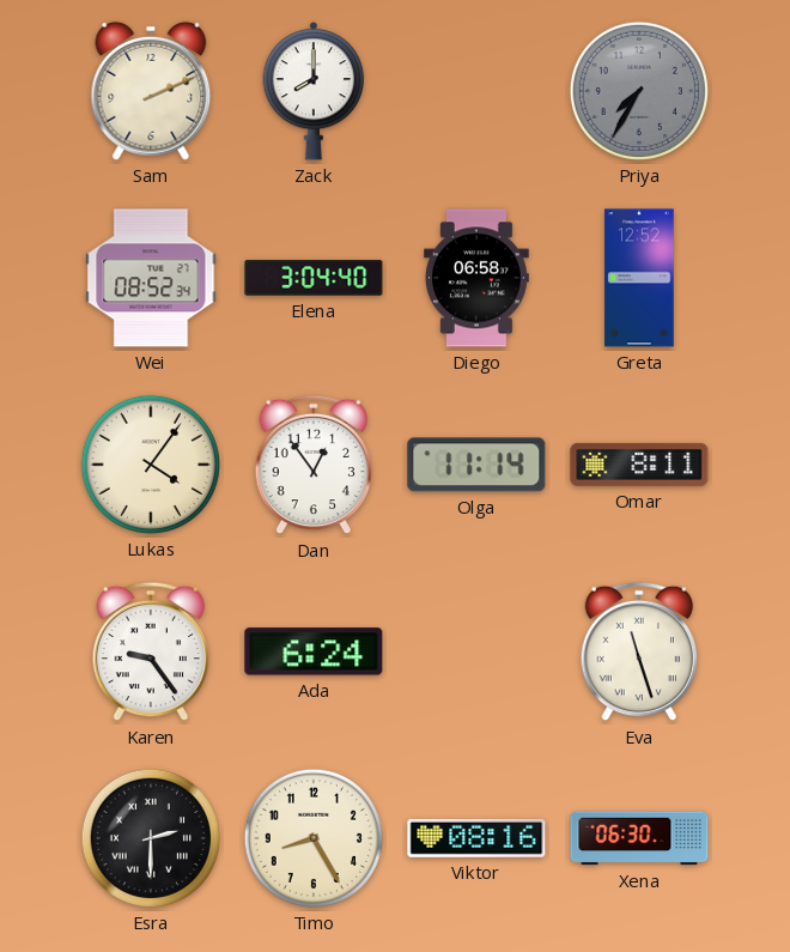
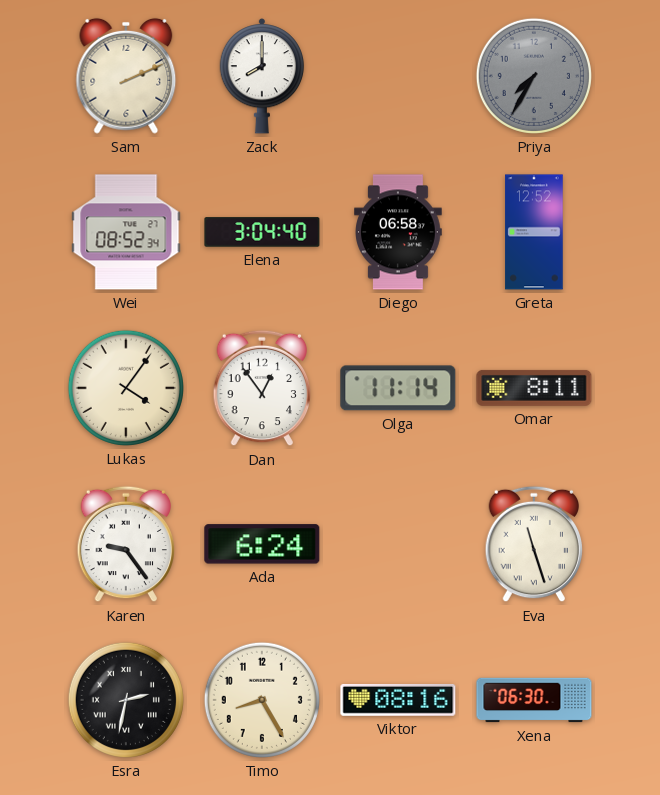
Esra: 2:30 -> 2:32
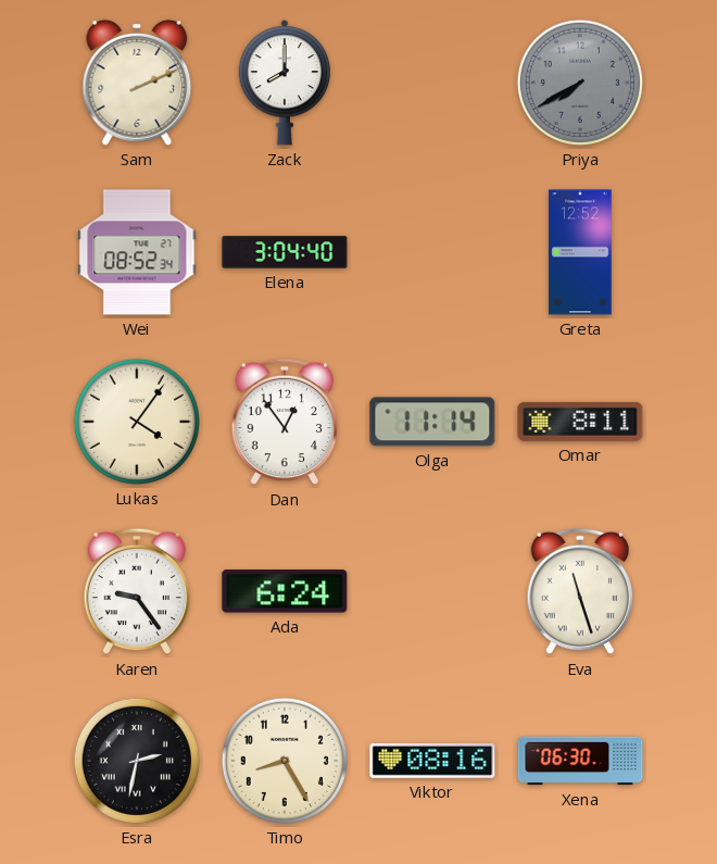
Priya: 7:35 -> 7:40
Diego: 06:58 -> none
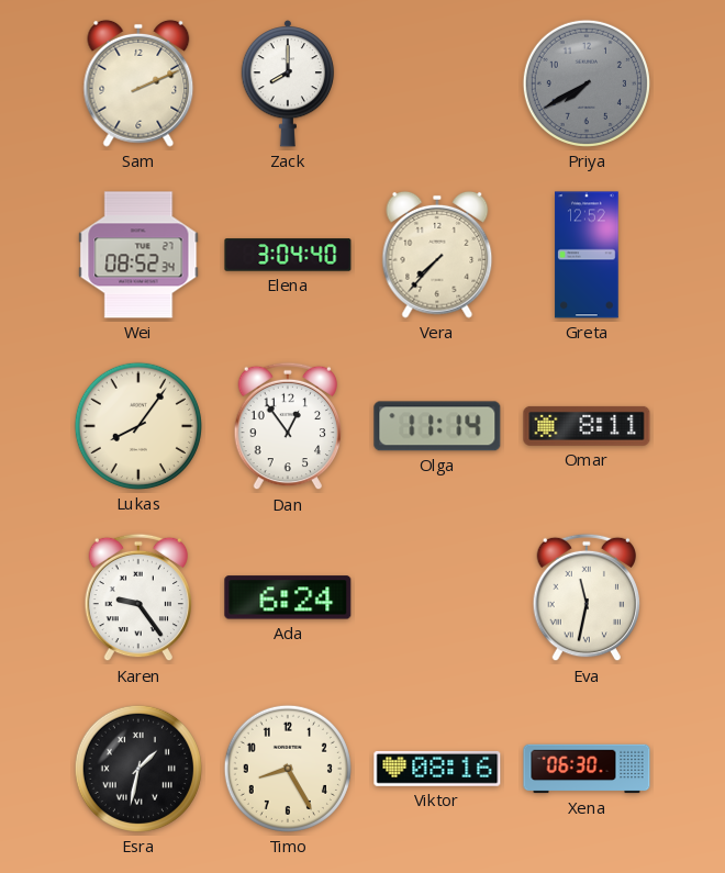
Vera: none -> 7:37
Lukas: 4:06 -> 8:06
Eva: 11:27 -> 11:32
Esra: 2:32 -> 1:32
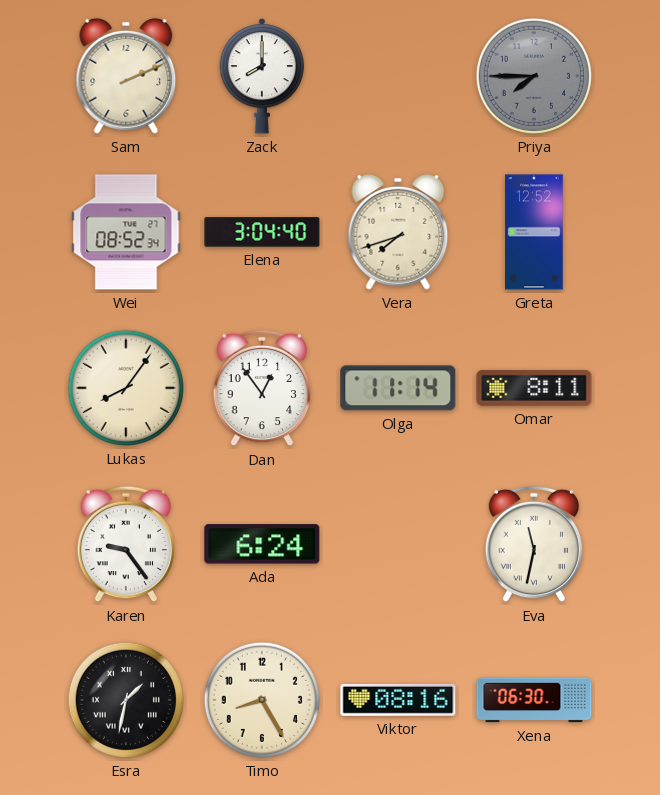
Priya: 7:40 -> 7:45
Vera: 7:37 -> 7:42
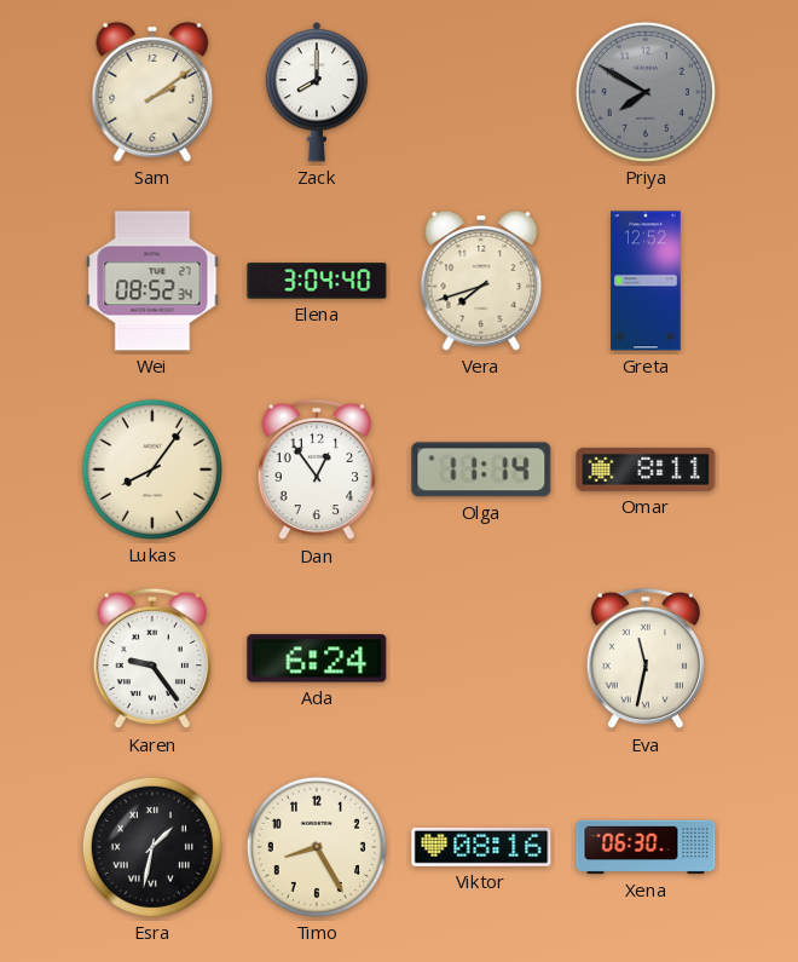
Sam: 2:11 -> 2:09
Priya: 7:45 -> 7:50
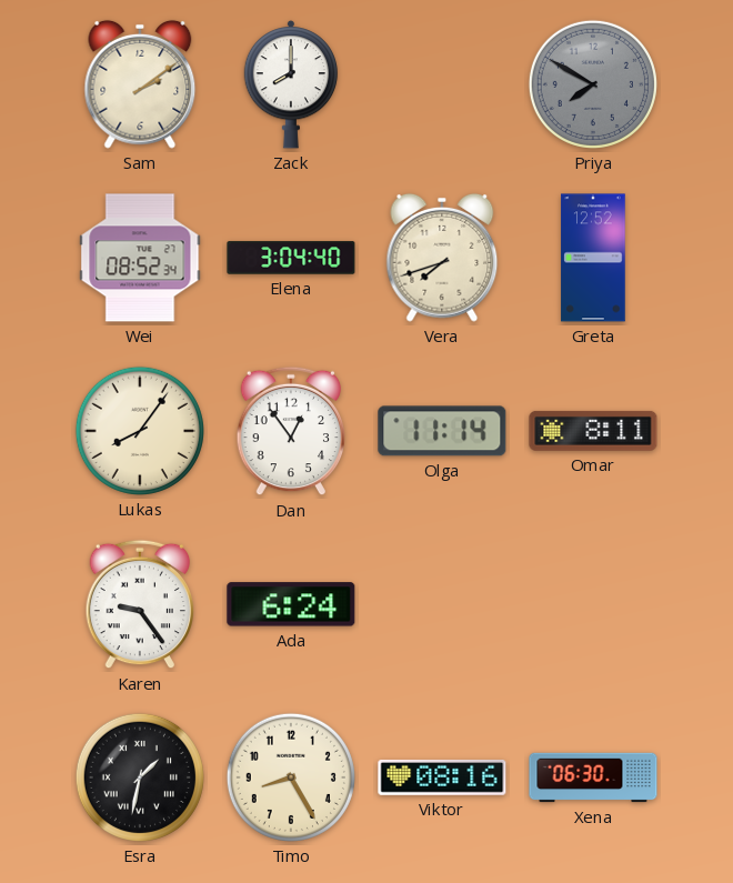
Eva: 11:32 -> none
